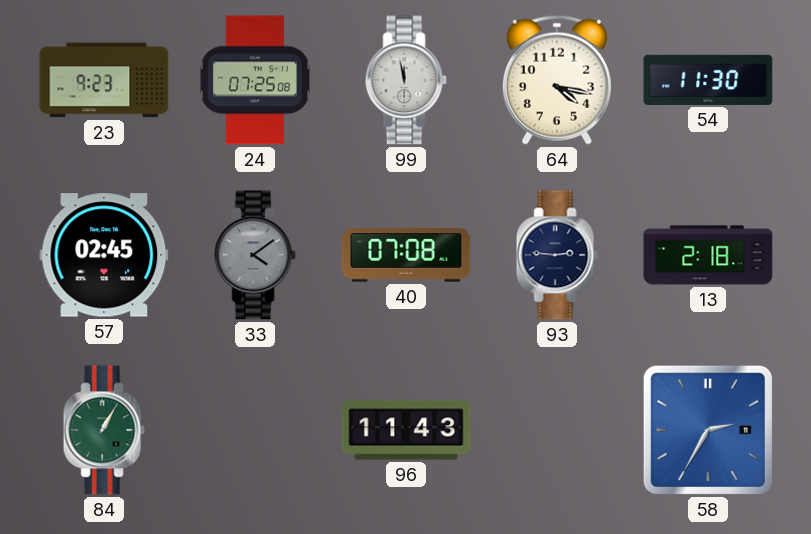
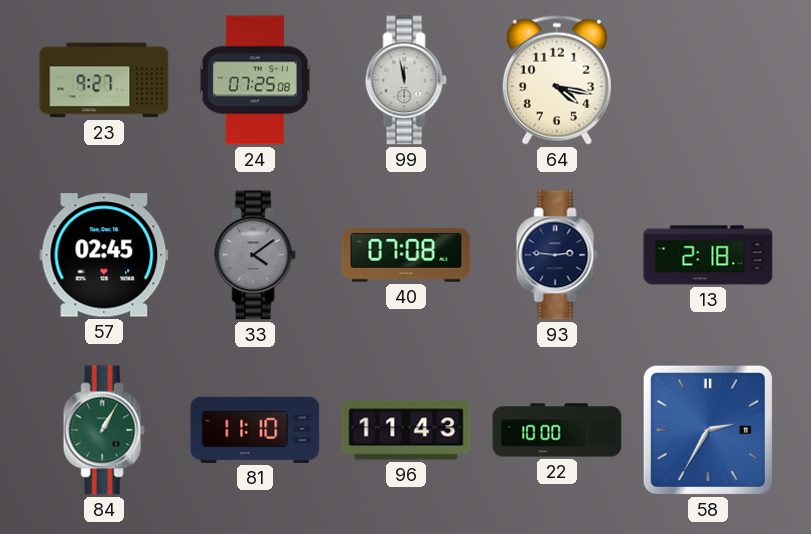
23: 9:23 -> 9:27
54: 11:30 -> none
81: none -> 11:10
22: none -> 10:00
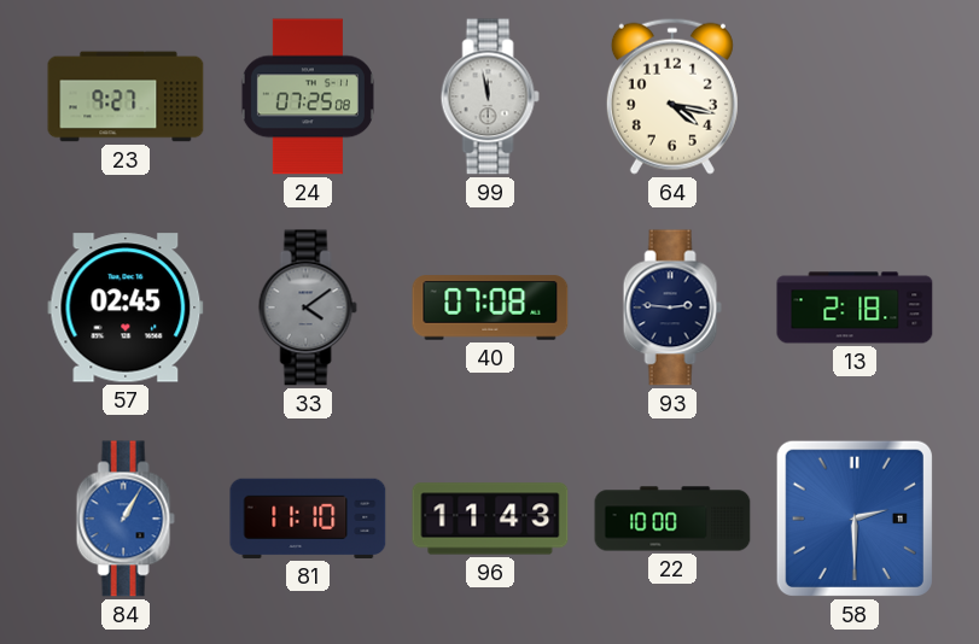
84 dial: green -> blue
58: 2:35 -> 2:30
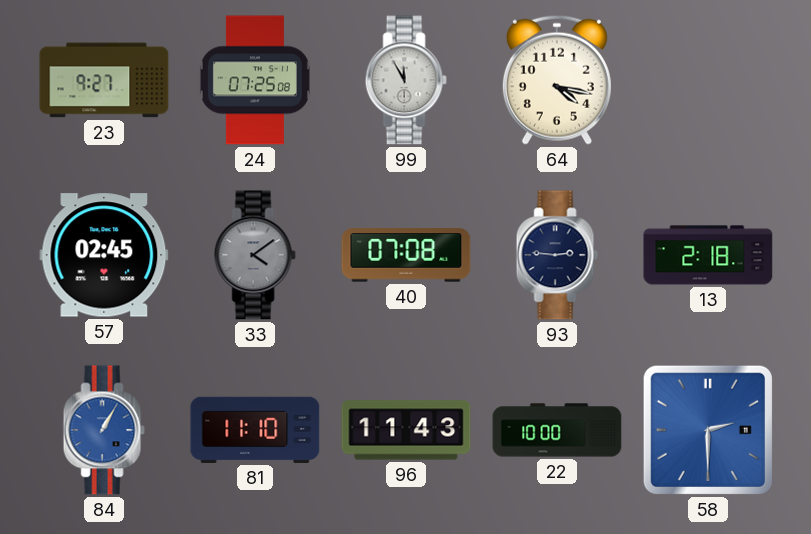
99: 11:58 -> 11:55
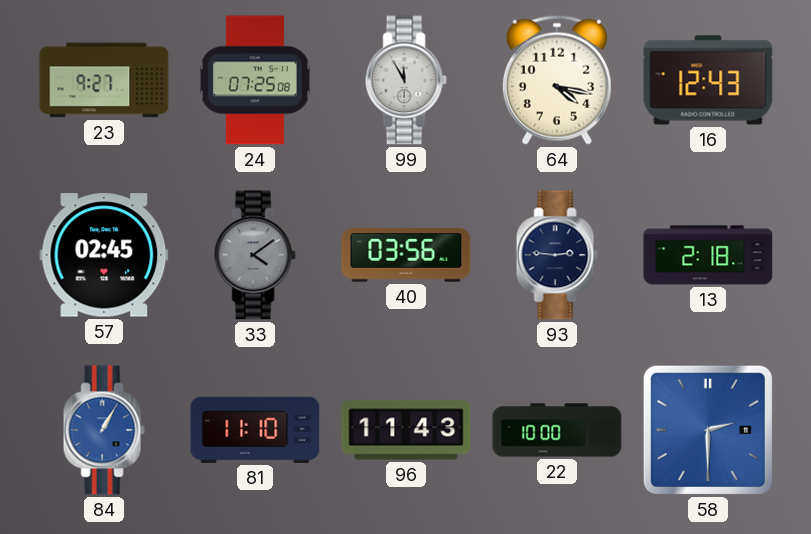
16: none -> 12:43
40: 07:08 -> 03:56
